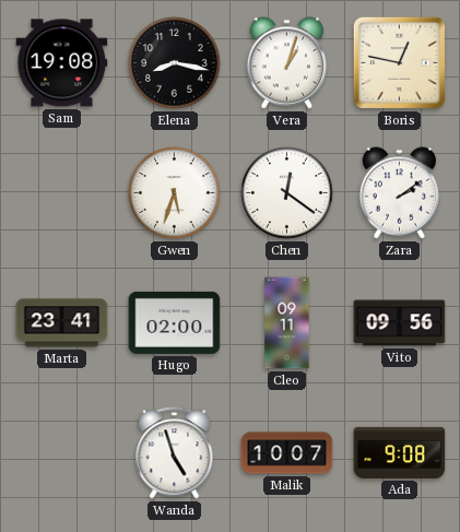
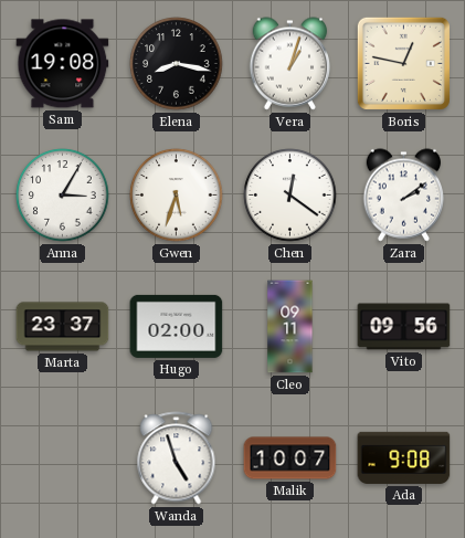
Anna: none -> 3:05
Marta: 23:41 -> 23:37
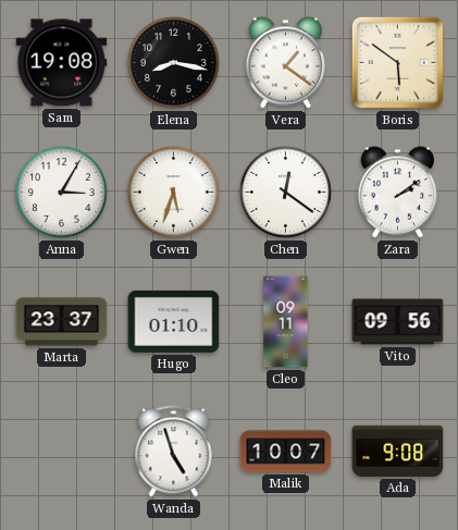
Vera: 1:03 -> 1:21
Boris: 12:47 -> 5:51
Hugo: 02:00 -> 01:10
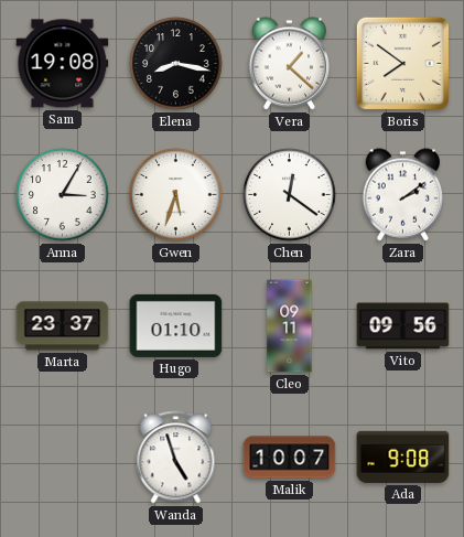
Vera: 1:21 -> 1:22
Boris: 5:51 -> 7:51
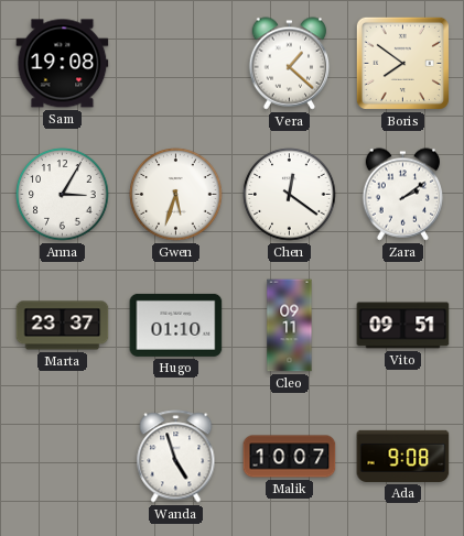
Elena: 8:17 -> none
Vito: 09:56 -> 09:51
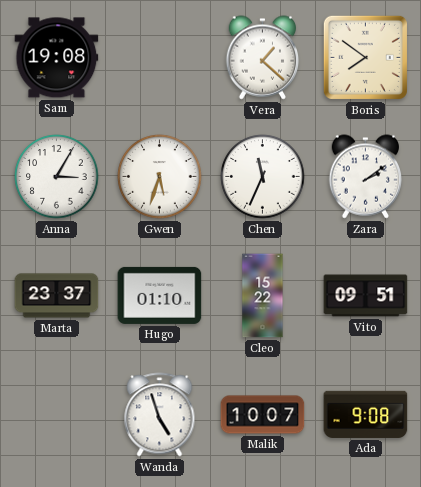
Chen: 12:21 -> 11:34
Cleo: 09:11 -> 15:22
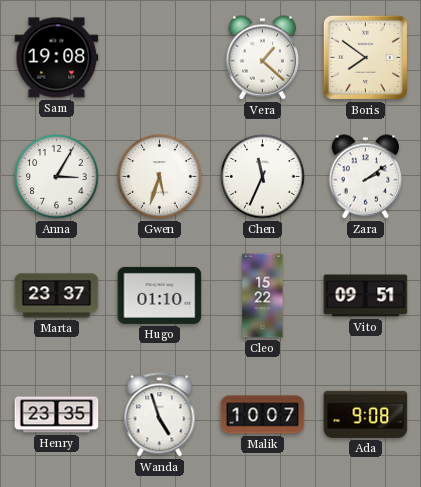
Henry: none -> 23:35
